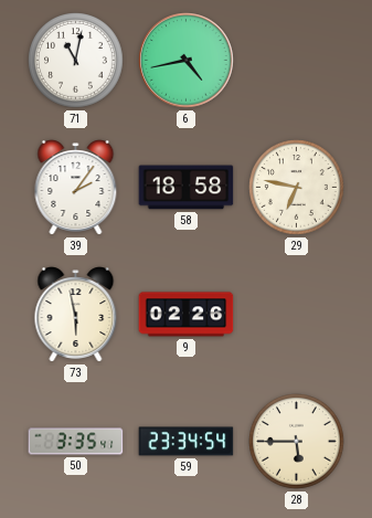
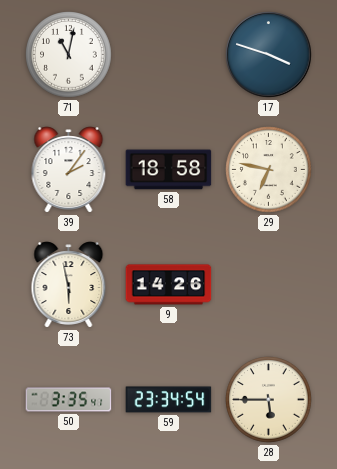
6: 4:43 -> none
17: none -> 3:48
9: 02:26 -> 14:26
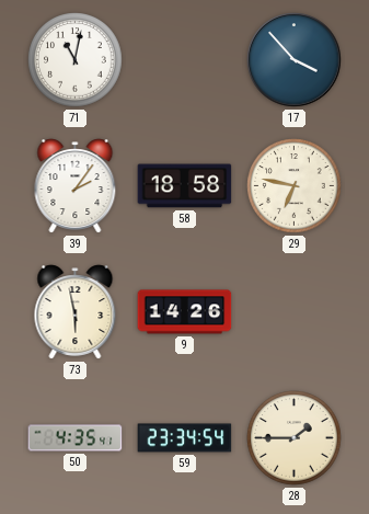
17: 3:48 -> 3:53
50: 3:35 -> 4:35
28: 5:45 -> 1:45
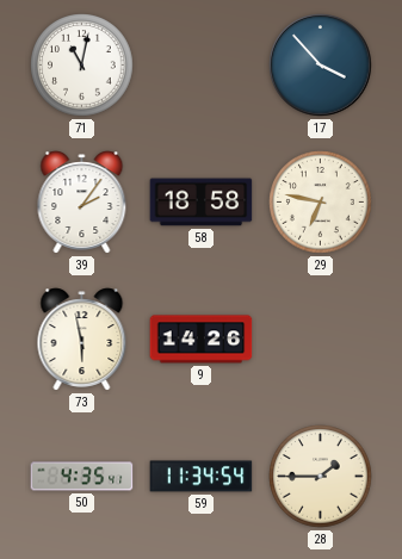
59: 23:34 -> 11:34
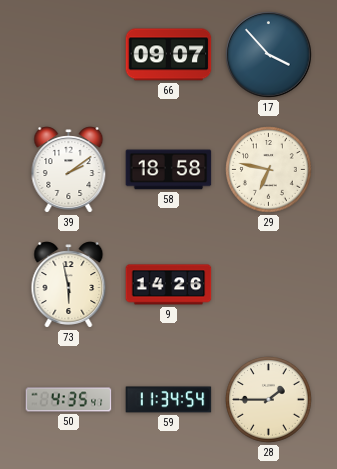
71: 11:02 -> none
66: none -> 09:07
39: 2:06 -> 2:09
